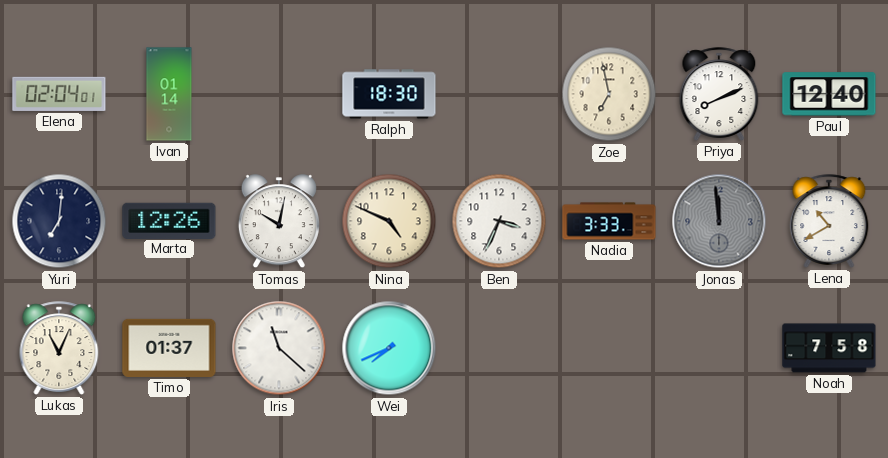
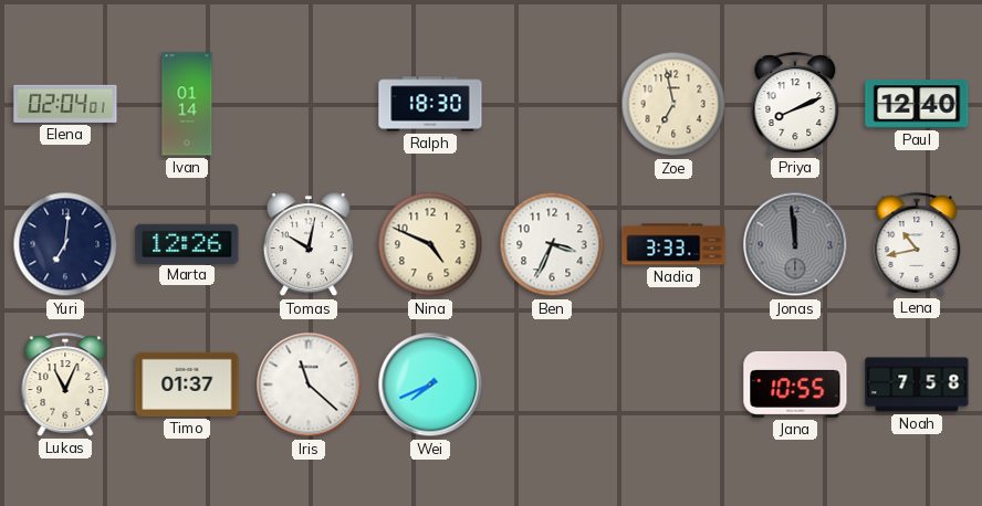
Lena: 10:40 -> 10:43
Jana: none -> 10:55
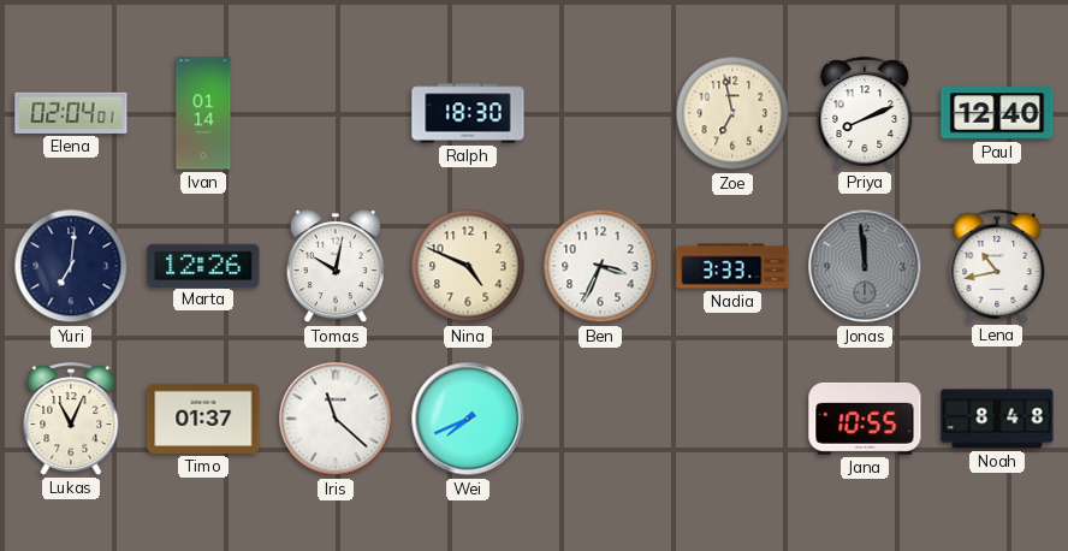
Noah: 7:58 -> 8:48
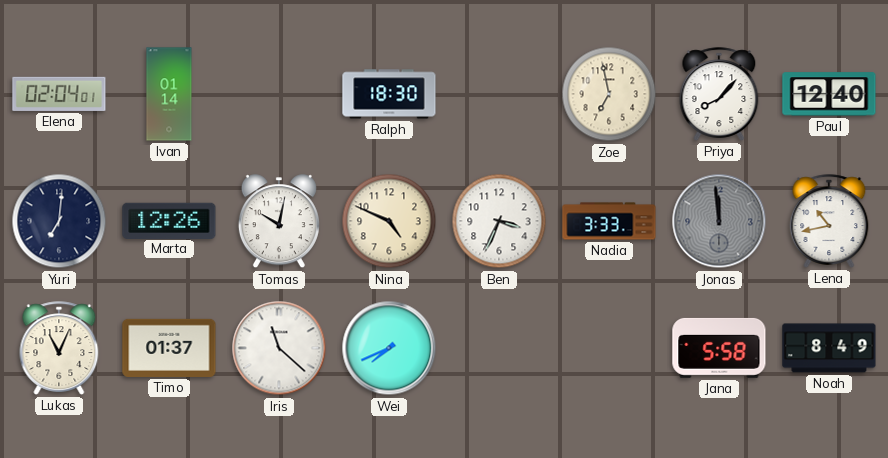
Priya: 8:11 -> 8:07
Jana: 10:55 -> 5:58
Noah: 8:48 -> 8:49
